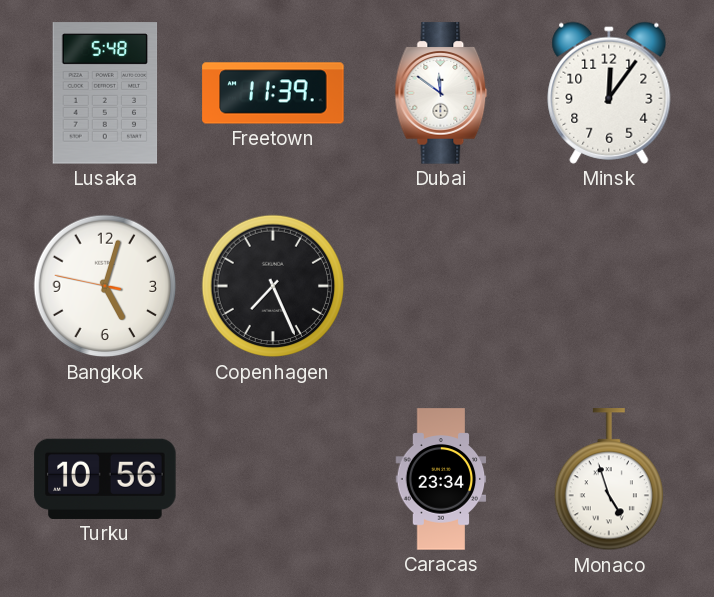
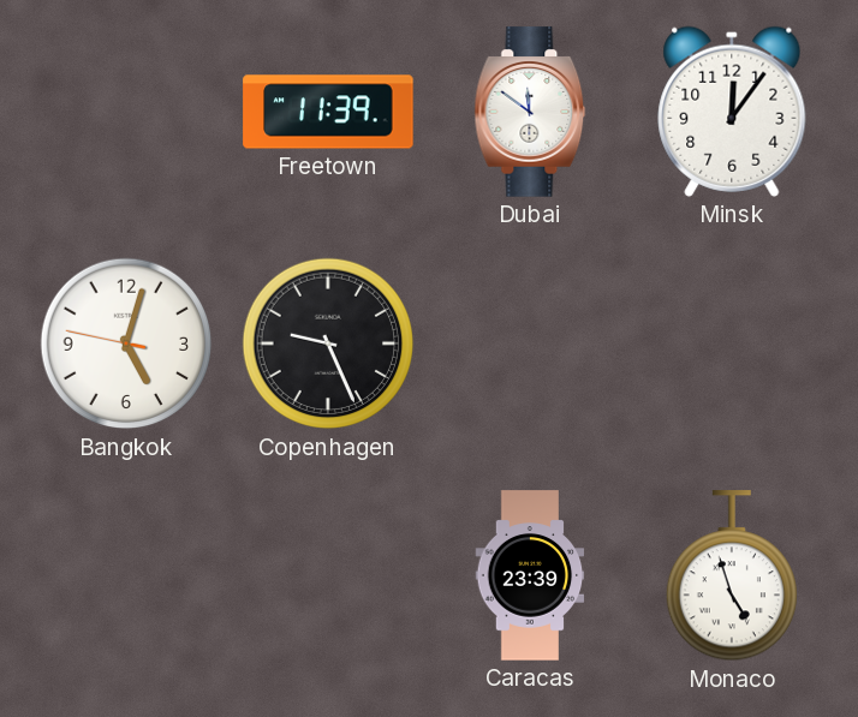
Lusaka: 5:48 -> none
Copenhagen: 7:26 -> 9:26
Turku: 10:56 -> none
Caracas: 23:34 -> 23:39
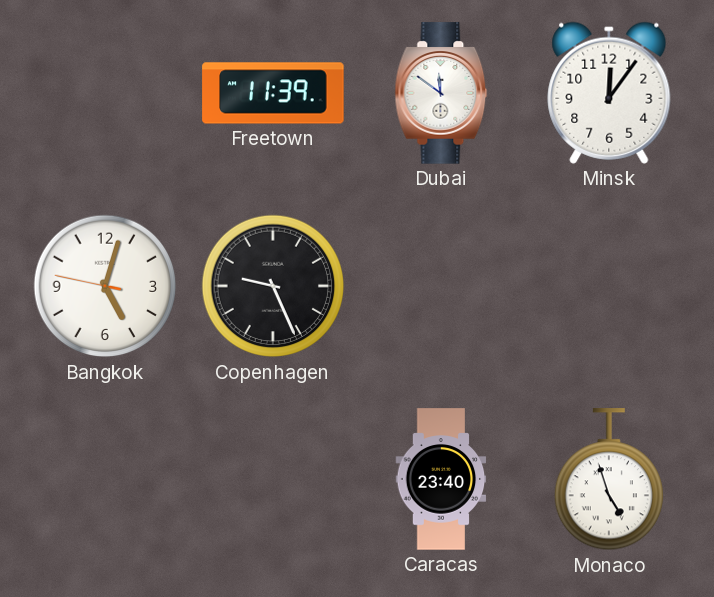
Caracas: 23:39 -> 23:40
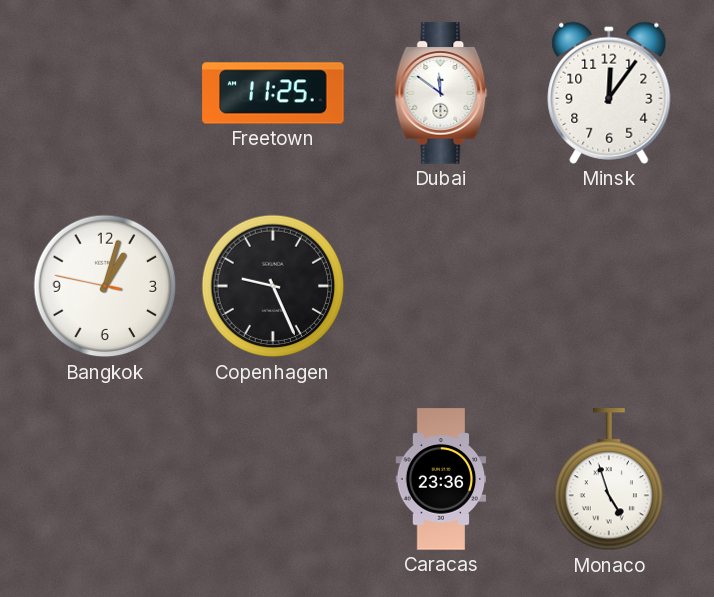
Freetown: 11:39 -> 11:25
Bangkok: 5:02 -> 1:02
Caracas: 23:40 -> 23:36
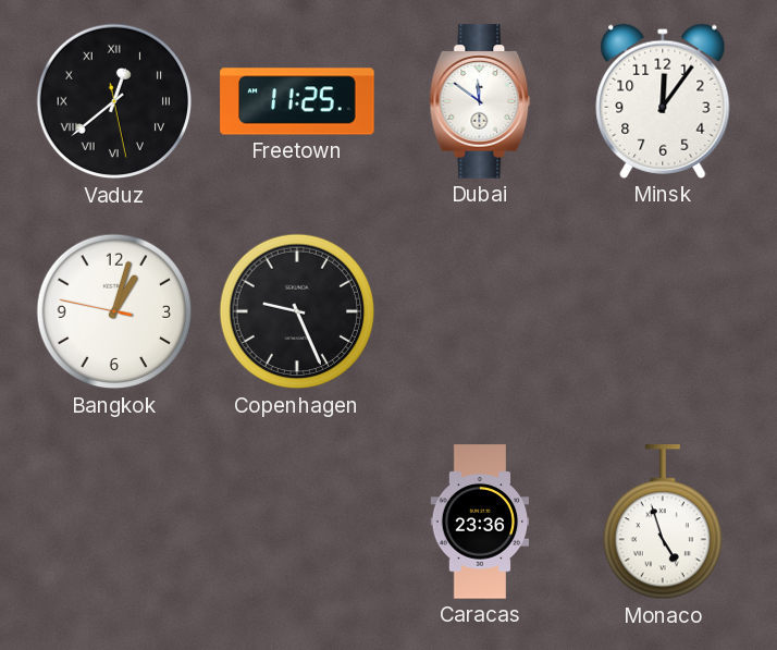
Vaduz: none -> 12:38
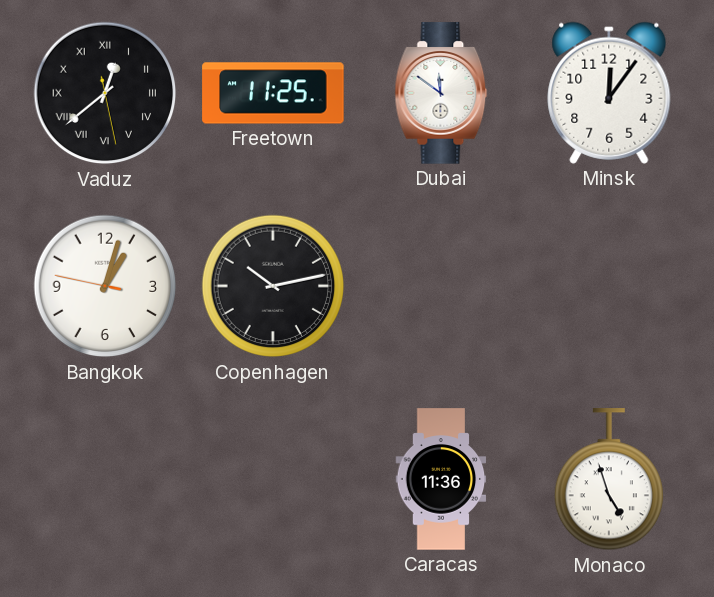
Copenhagen: 9:26 -> 10:13
Caracas: 23:36 -> 11:36
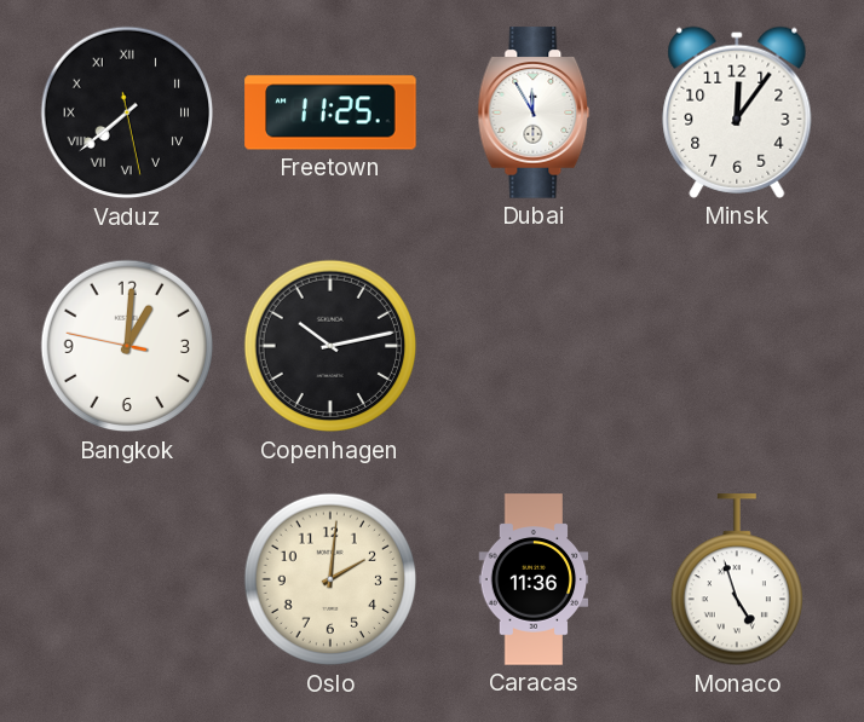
Vaduz: 12:38 -> 7:38
Dubai: 11:51 -> 11:55
Bangkok: 1:02 -> 1:00
Oslo: none -> 2:01
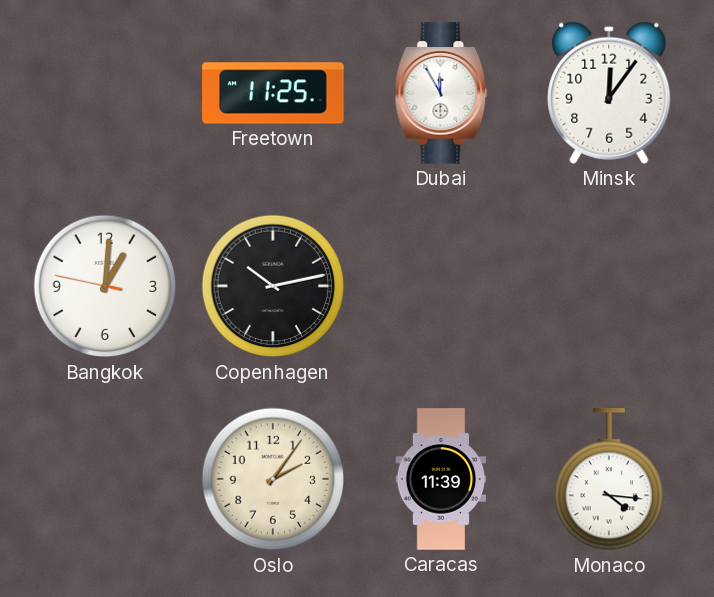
Vaduz: 7:38 -> none
Oslo: 2:01 -> 2:06
Caracas: 11:36 -> 11:39
Monaco: 4:57 -> 4:16
